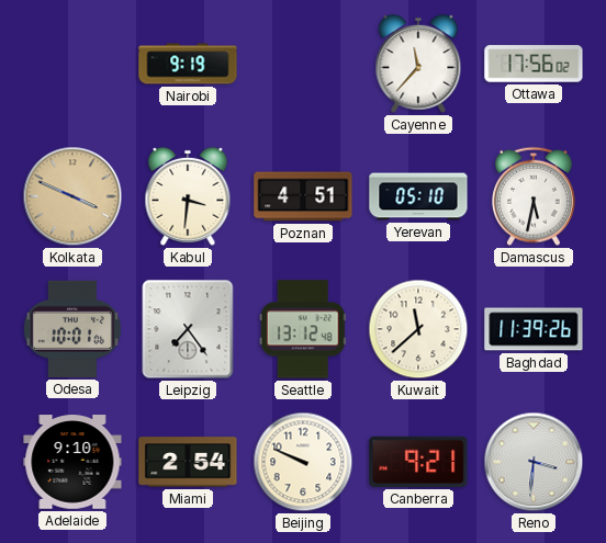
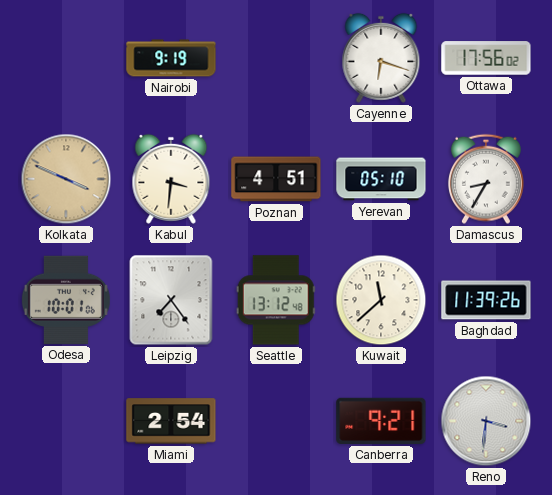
Cayenne: 11:37 -> 6:18
Damascus: 5:32 -> 8:35
Adelaide: 9:10 -> none
Beijing: 9:49 -> none
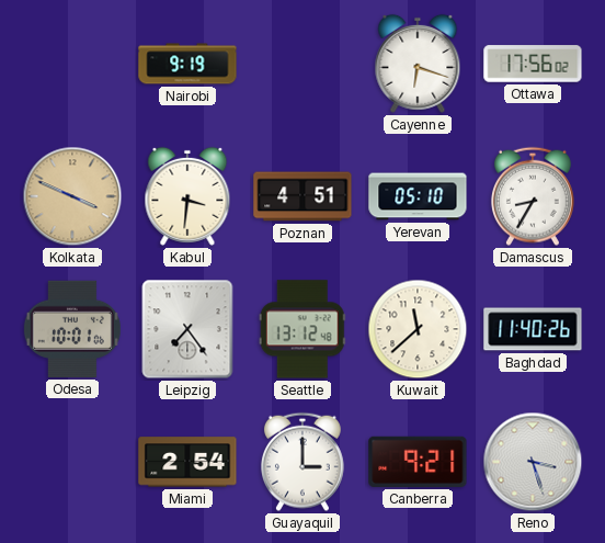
Baghdad: 11:39 -> 11:40
Guayaquil: none -> 3:00
Reno: 3:31 -> 3:27
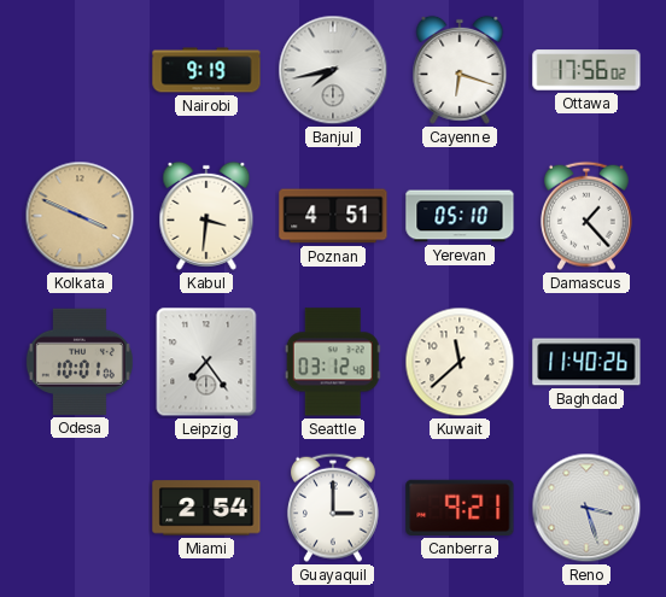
Banjul: none -> 7:43
Damascus: 8:35 -> 1:23
Seattle: 13:12 -> 03:12
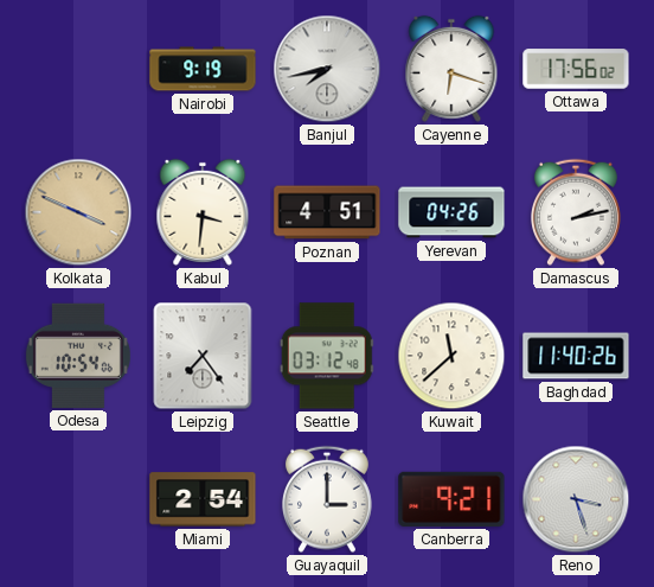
Yerevan: 05:10 -> 04:26
Damascus: 1:23 -> 2:13
Odesa: 10:01 -> 10:54
